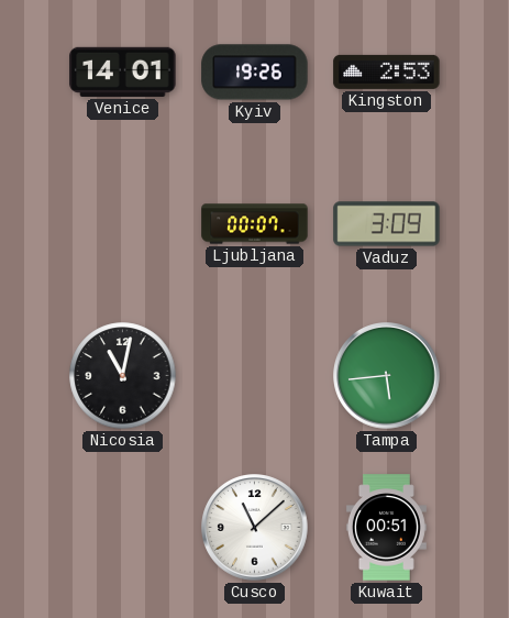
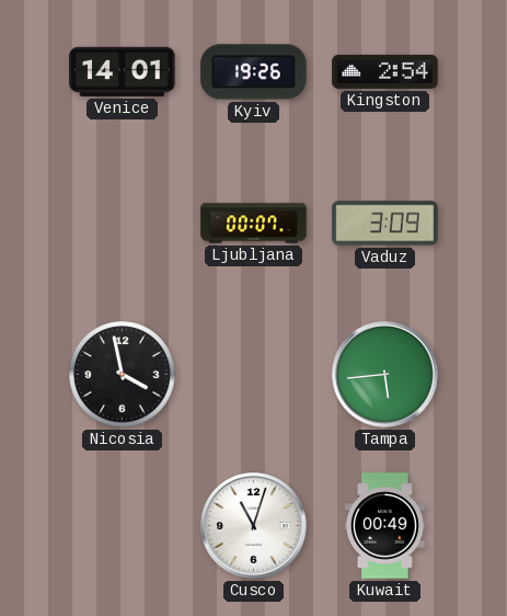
Kingston: 2:53 -> 2:54
Nicosia: 11:02 -> 3:58
Cusco: 11:08 -> 11:03
Kuwait: 00:51 -> 00:49
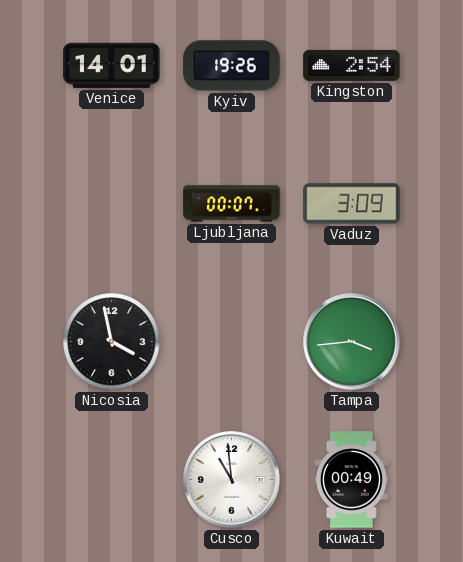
Tampa: 5:44 -> 3:44
Cusco: 11:03 -> 10:59
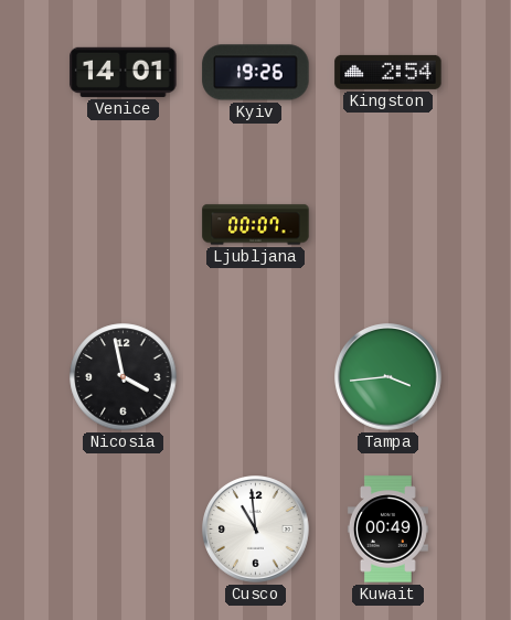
Vaduz: 3:09 -> none
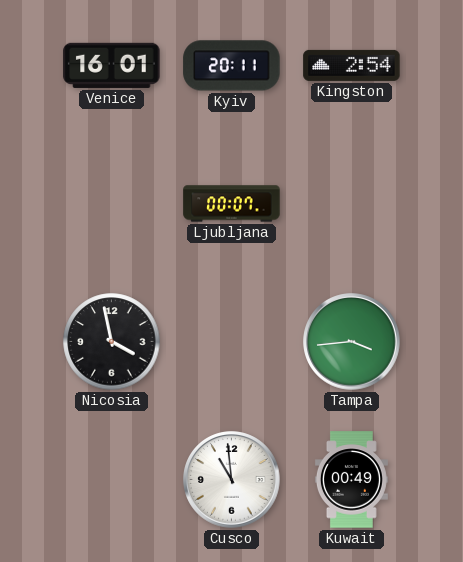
Venice: 14:01 -> 16:01
Kyiv: 19:26 -> 20:11
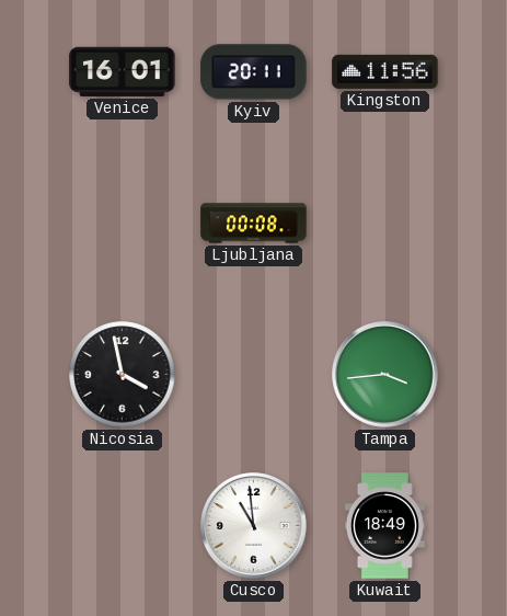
Kingston: 2:54 -> 11:56
Ljubljana: 00:07 -> 00:08
Kuwait: 00:49 -> 18:49
